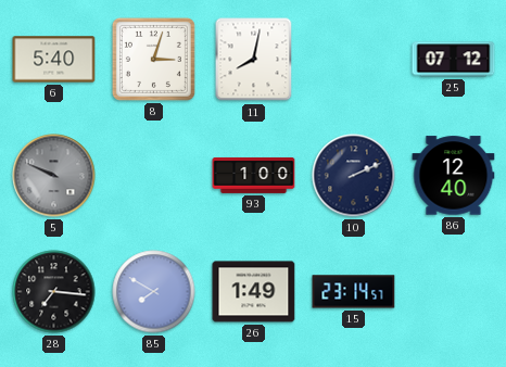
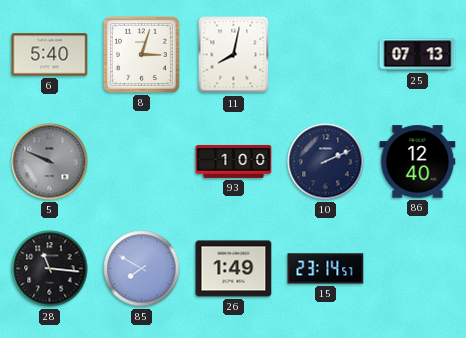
25: 07:12 -> 07:13
28: 7:16 -> 11:16
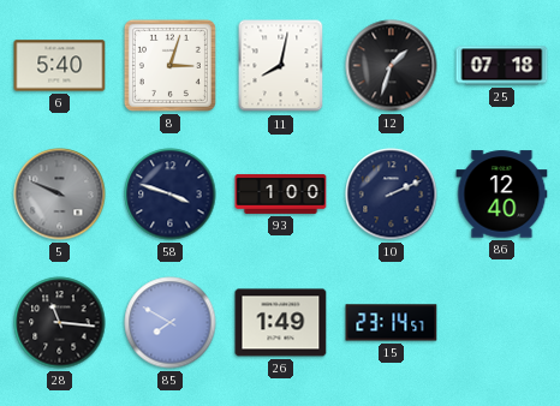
12: none -> 1:33
25: 07:13 -> 07:18
58: none -> 3:48
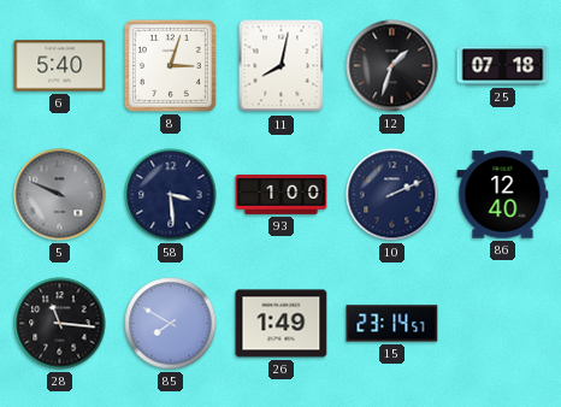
58: 3:48 -> 3:29
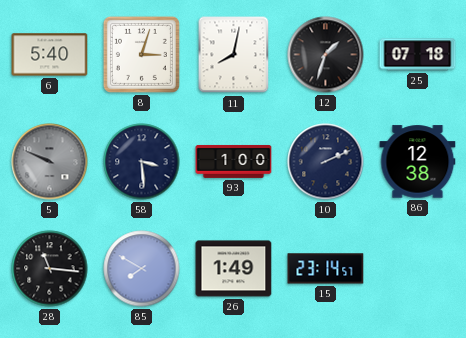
86: 12:40 -> 12:38
